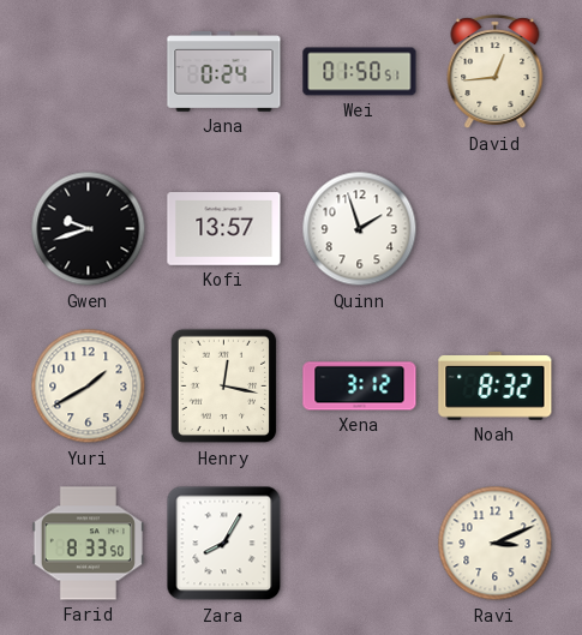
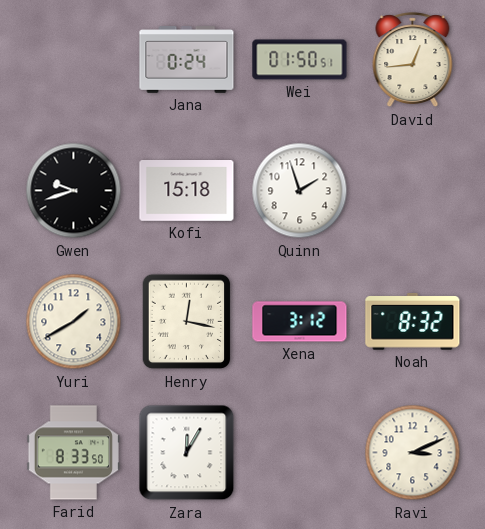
Kofi: 13:57 -> 15:18
Zara: 8:05 -> 12:05
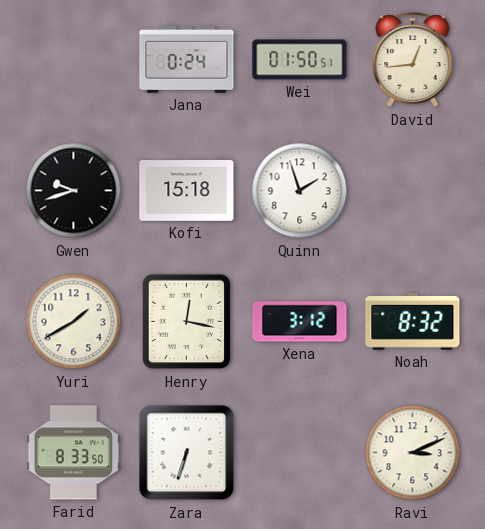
Zara: 12:05 -> 6:33
